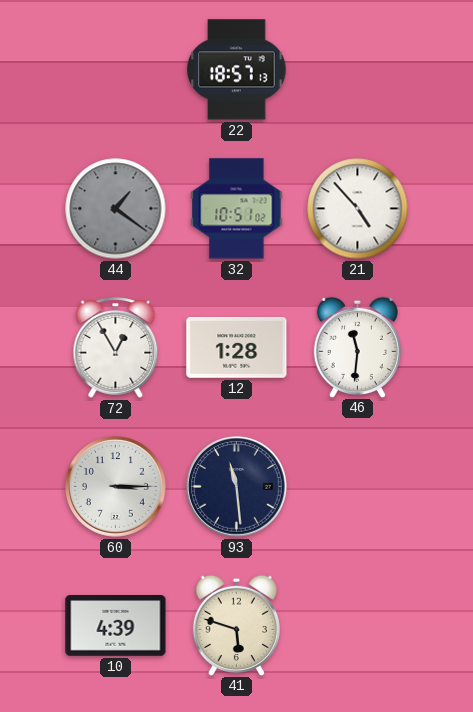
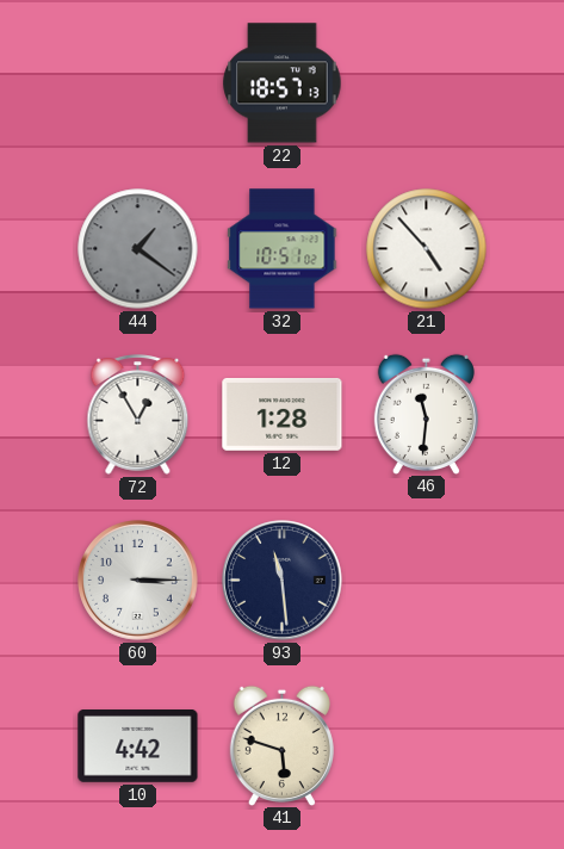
10: 4:39 -> 4:42
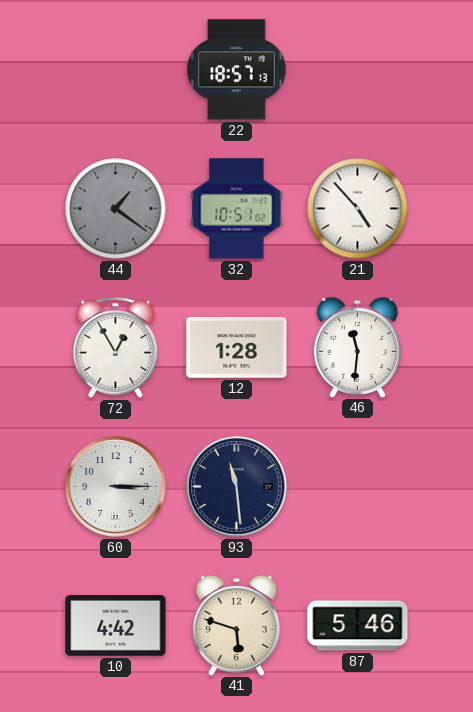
87: none -> 5:46
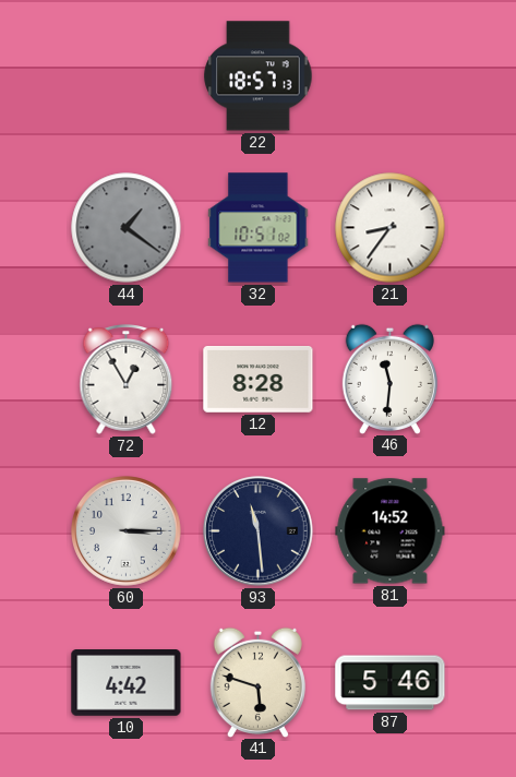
21: 4:53 -> 8:36
12: 1:28 -> 8:28
81: none -> 14:52
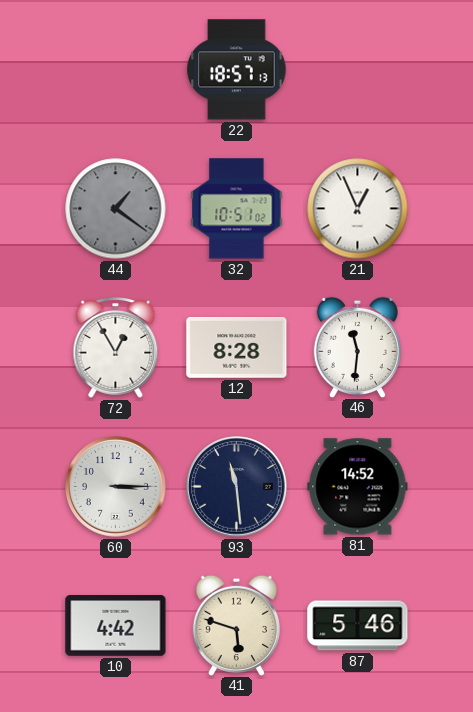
21: 8:36 -> 12:56
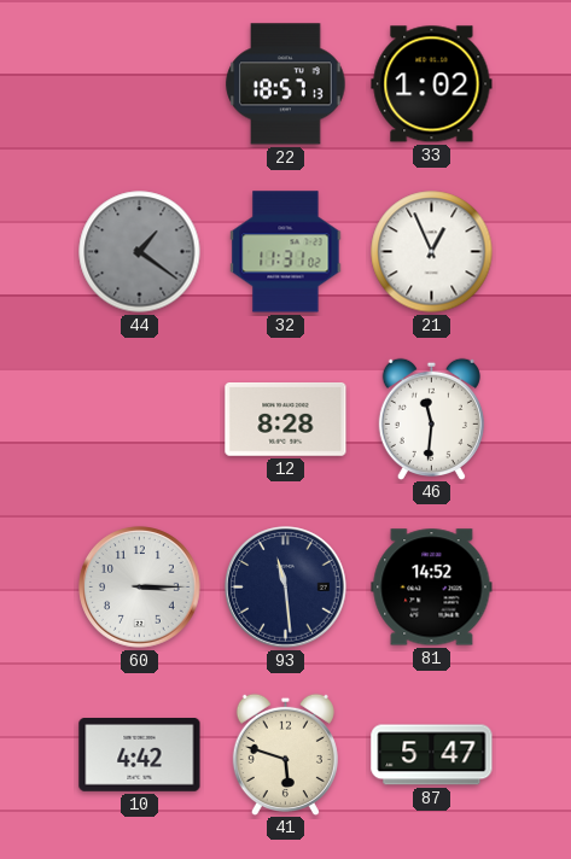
33: none -> 1:02
32: 10:51 -> 11:31
72: 12:55 -> none
87: 5:46 -> 5:47
